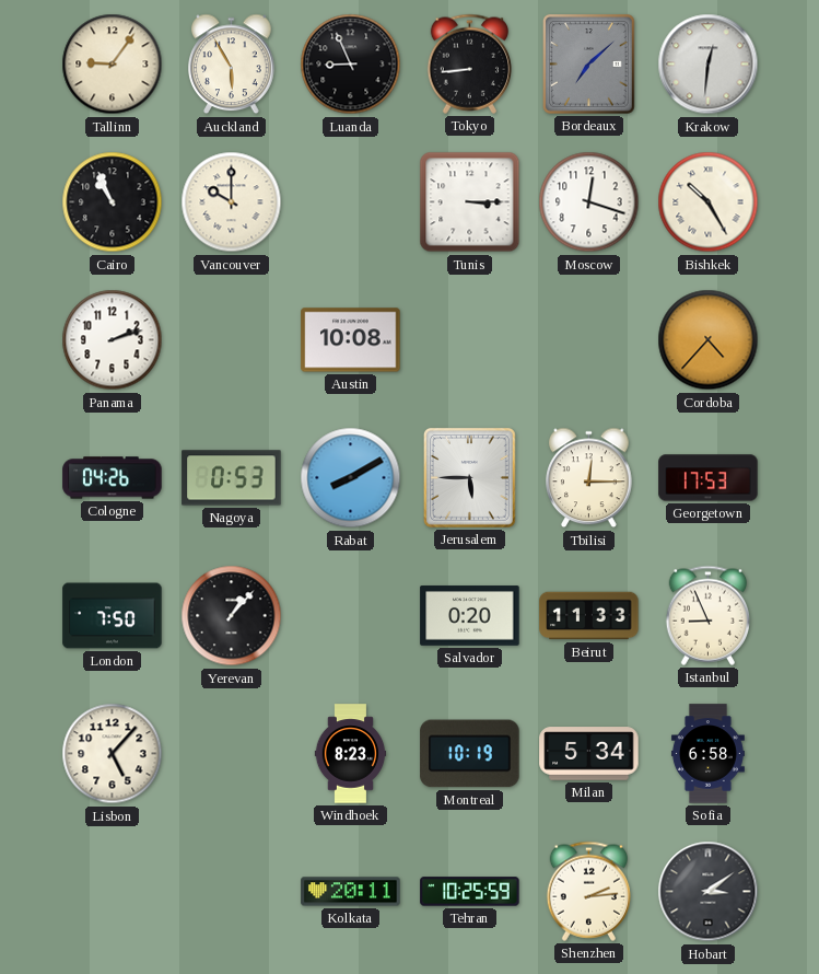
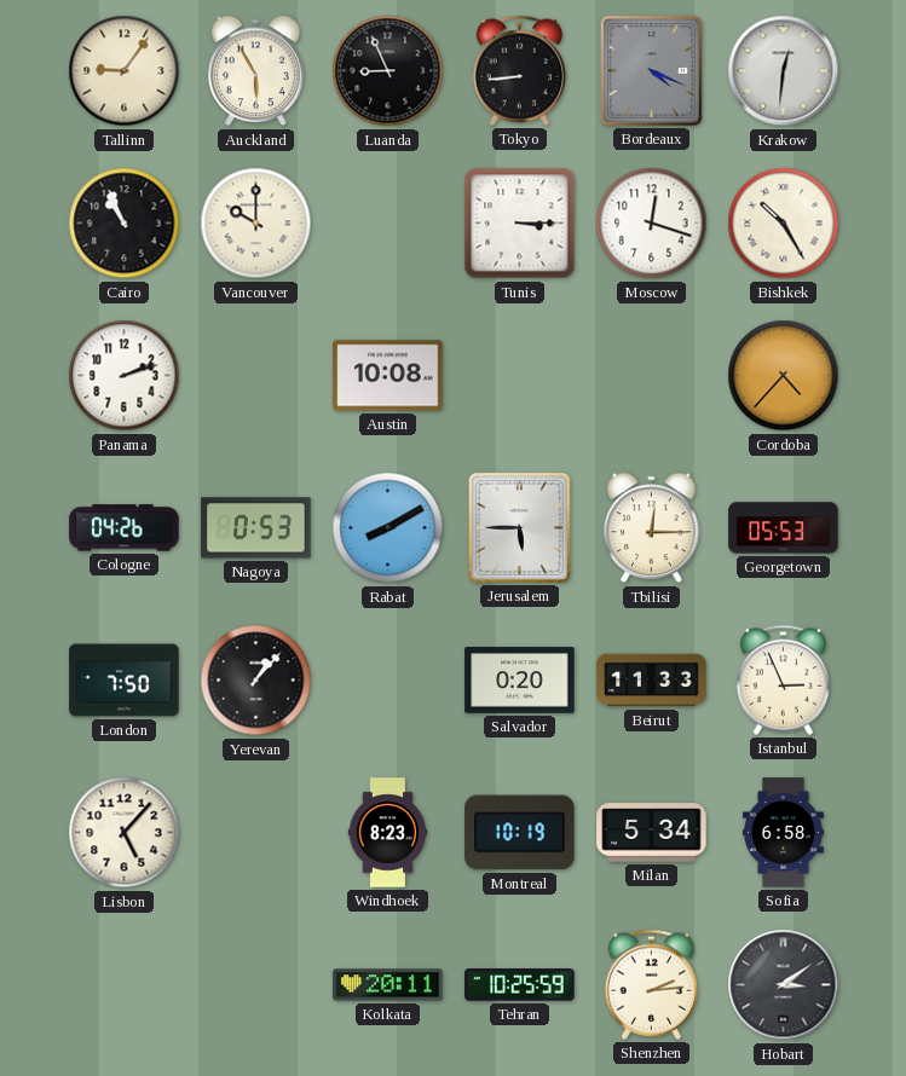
Bordeaux: 7:08 -> 4:19
Georgetown: 17:53 -> 05:53
Istanbul: 8:56 -> 2:56
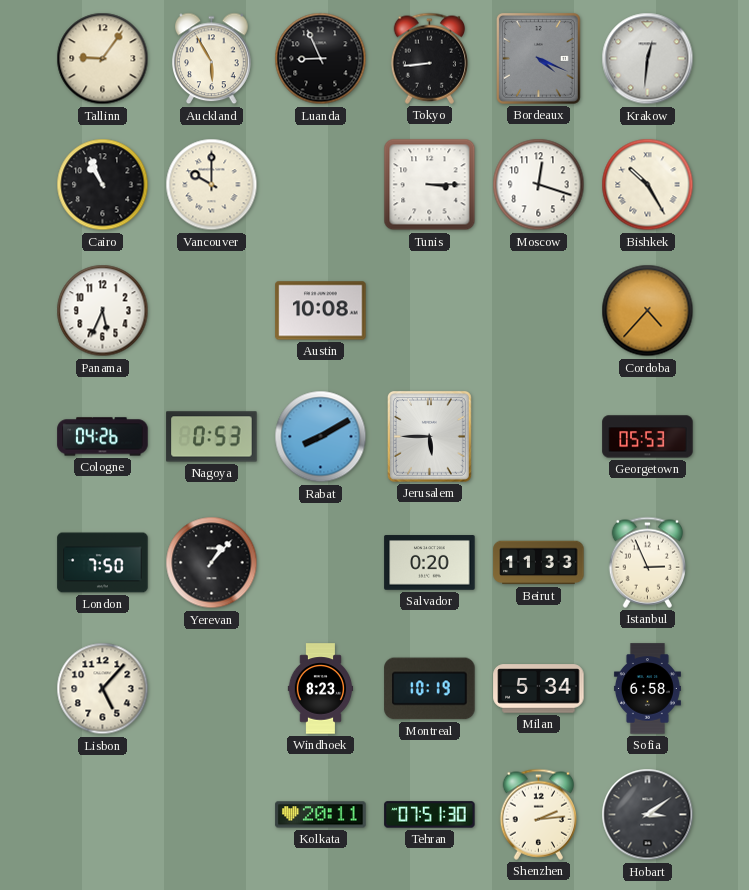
Panama: 2:12 -> 5:34
Tbilisi: 12:15 -> none
Tehran: 10:25 -> 07:51
